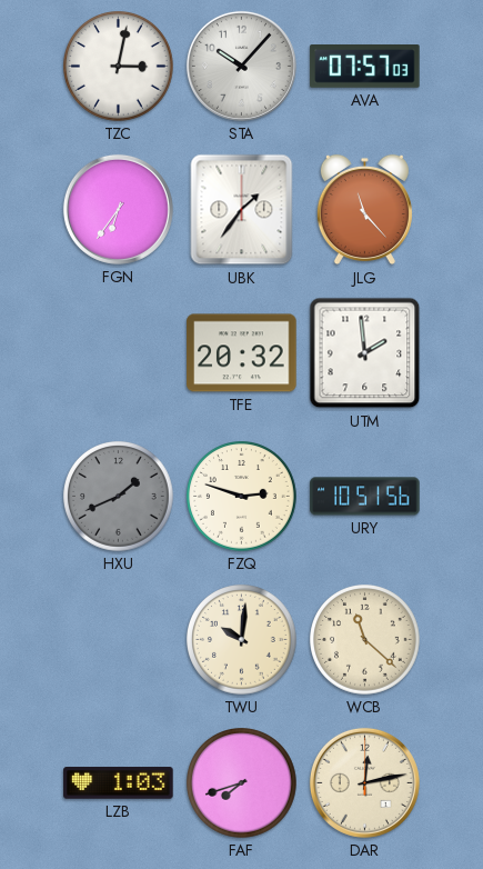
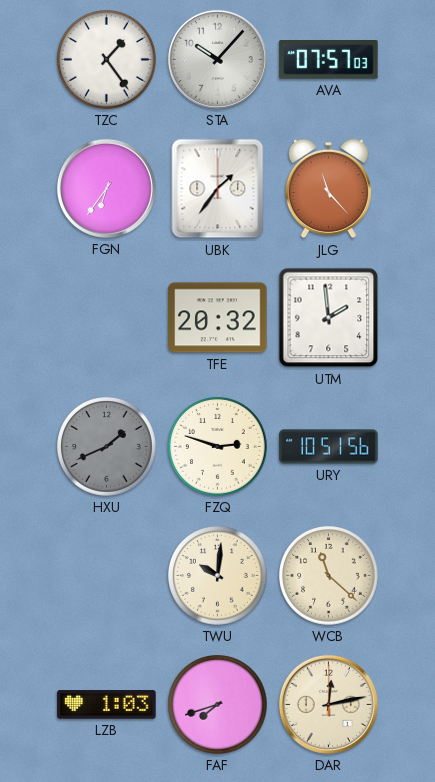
TZC: 3:02 -> 1:24
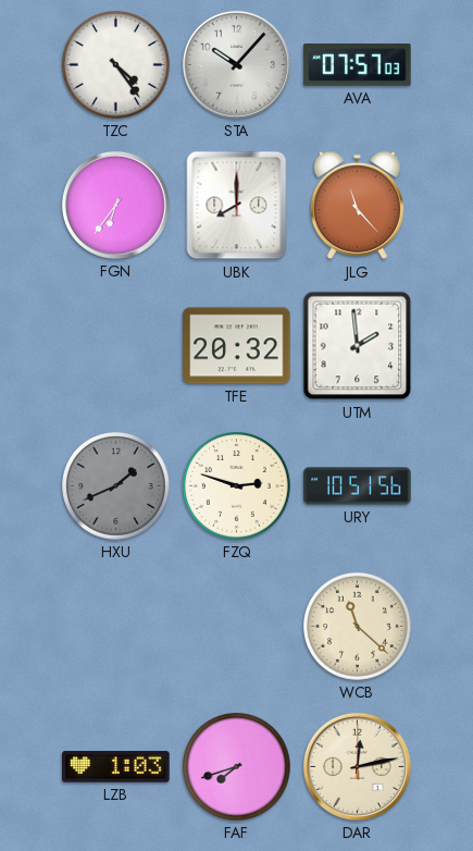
TZC: 1:24 -> 4:24
UBK: 1:36 -> 8:00
TWU: 10:01 -> none
